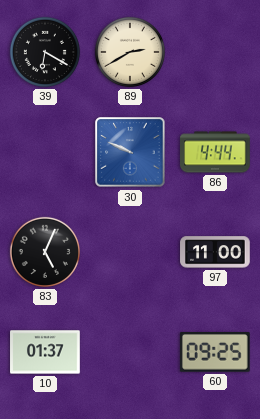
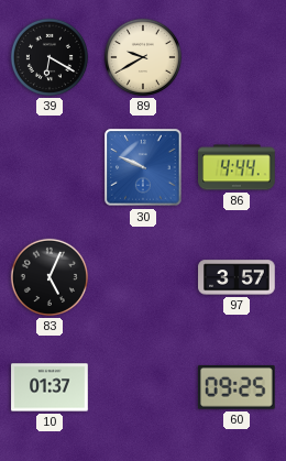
89: 2:40 -> 9:40
97: 11:00 -> 3:57
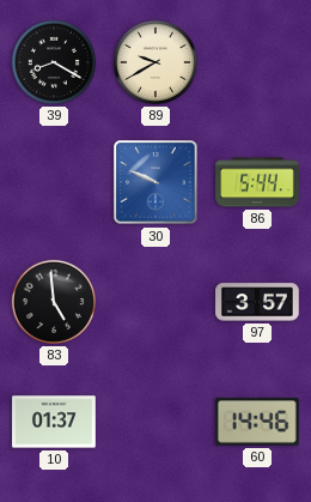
39: 6:20 -> 8:20
86: 4:44 -> 5:44
83: 5:04 -> 4:59
60: 09:25 -> 14:46
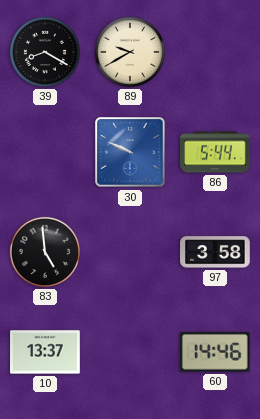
97: 3:57 -> 3:58
10: 01:37 -> 13:37
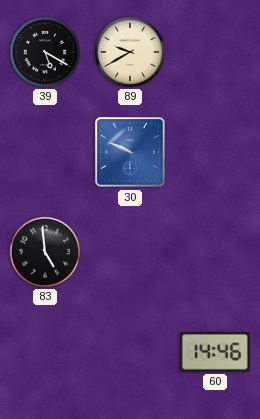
39: 8:20 -> 5:20
86: 5:44 -> none
97: 3:58 -> none
10: 13:37 -> none
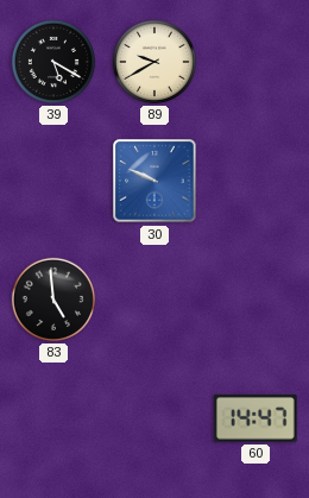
60: 14:46 -> 14:47
